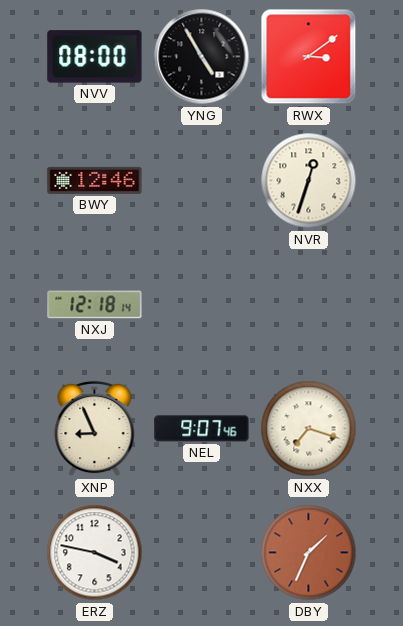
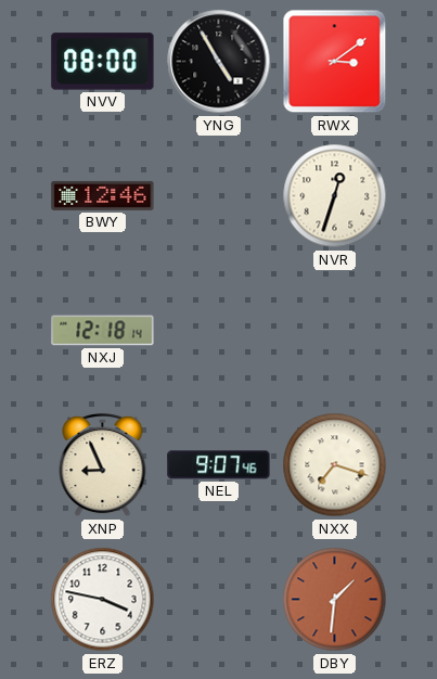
DBY: 1:34 -> 1:31
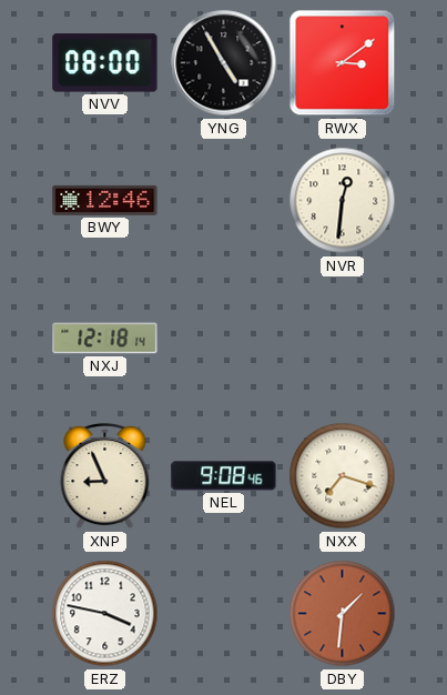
NVR: 12:33 -> 12:31
NEL: 9:07 -> 9:08
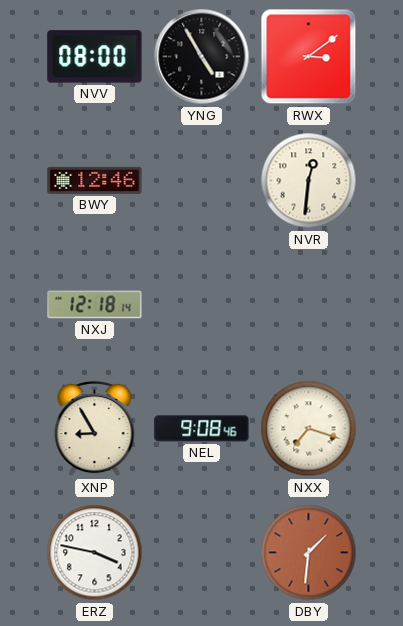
XNP: 8:56 -> 8:55
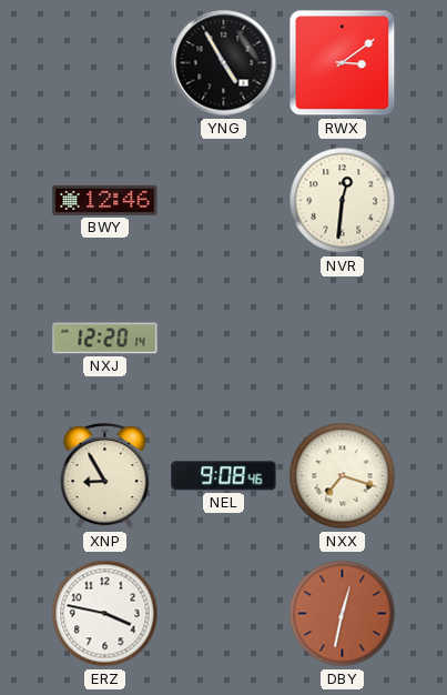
NVV: 08:00 -> none
NXJ: 12:18 -> 12:20
DBY: 1:31 -> 12:32
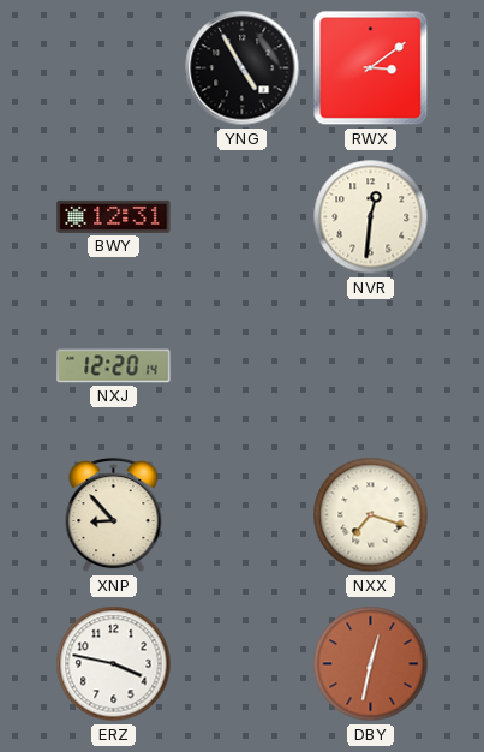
BWY: 12:46 -> 12:31
XNP: 8:55 -> 8:53
NEL: 9:08 -> none
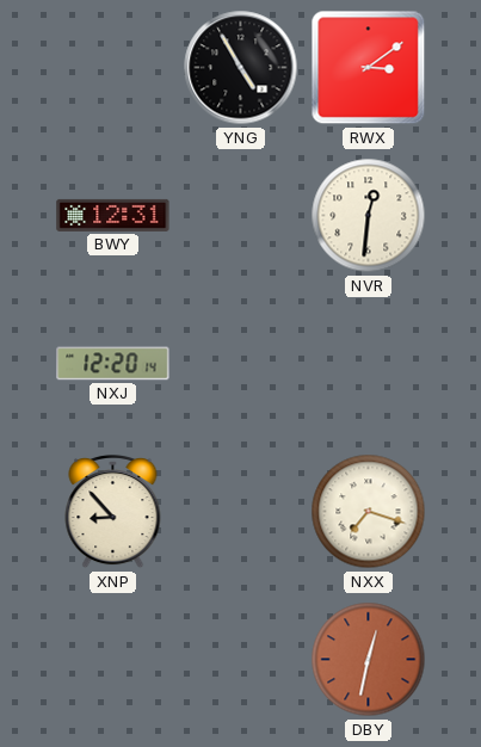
ERZ: 3:47 -> none
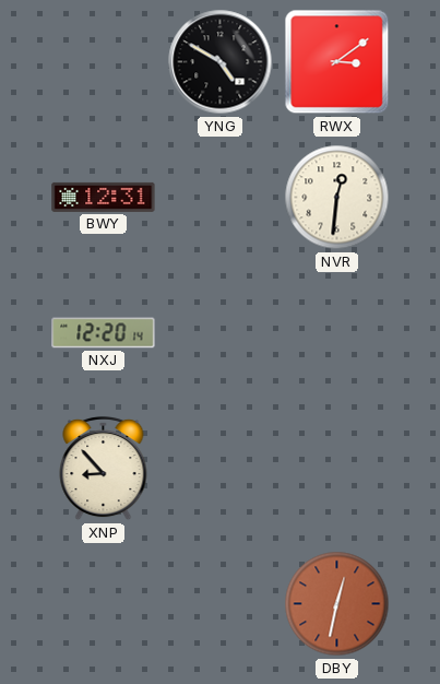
YNG: 4:55 -> 4:50
NXX: 7:18 -> none
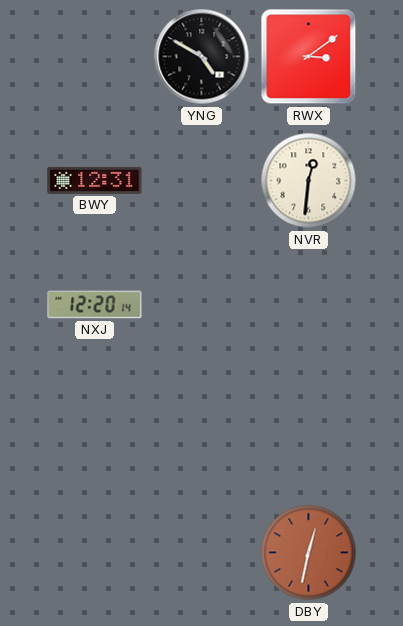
XNP: 8:53 -> none
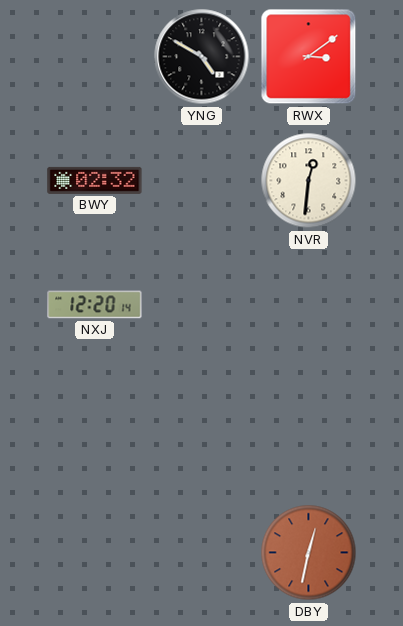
BWY: 12:31 -> 02:32
